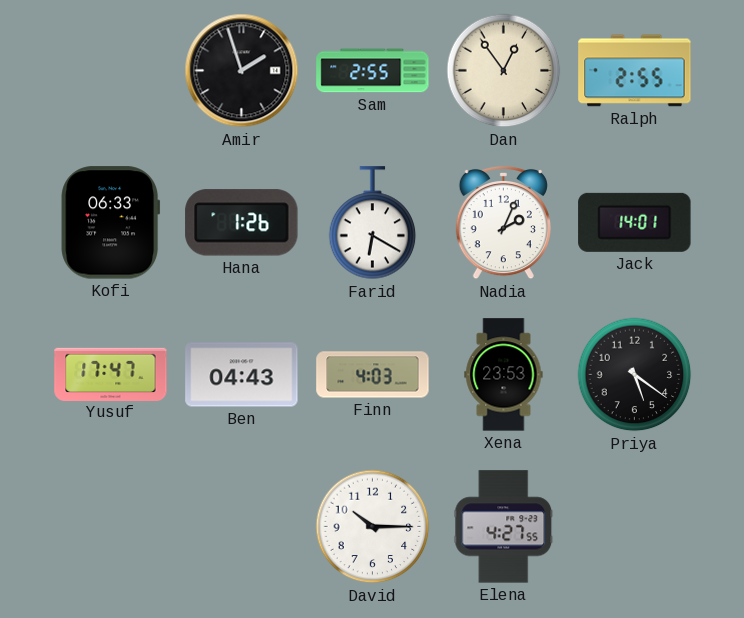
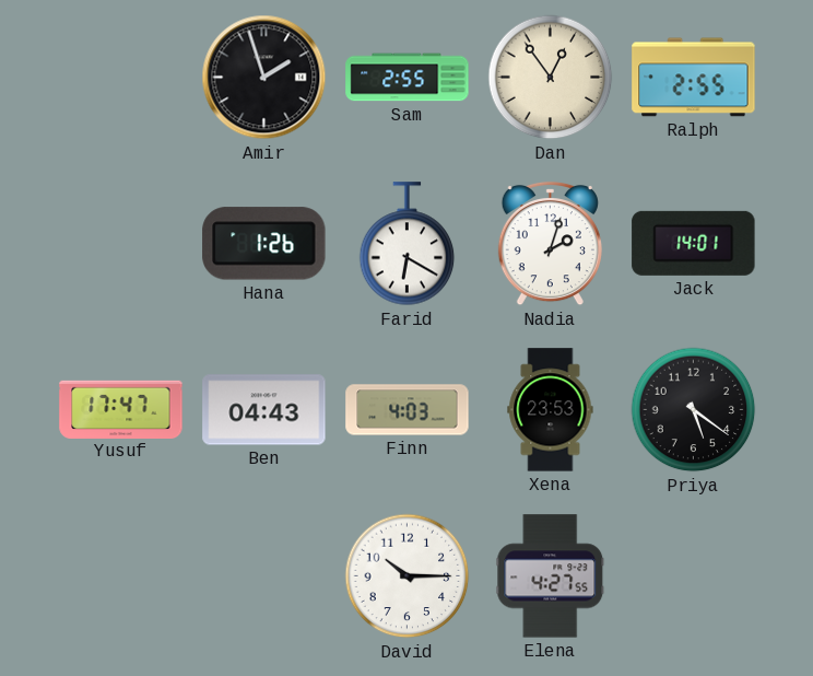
Kofi: 06:33 -> none
Nadia: 2:04 -> 2:03
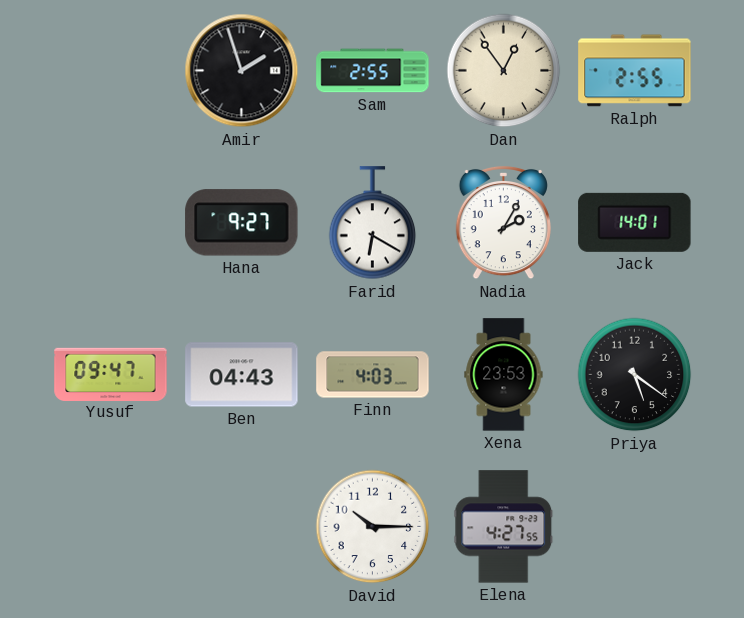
Hana: 1:26 -> 9:27
Nadia: 2:03 -> 2:05
Yusuf: 17:47 -> 09:47
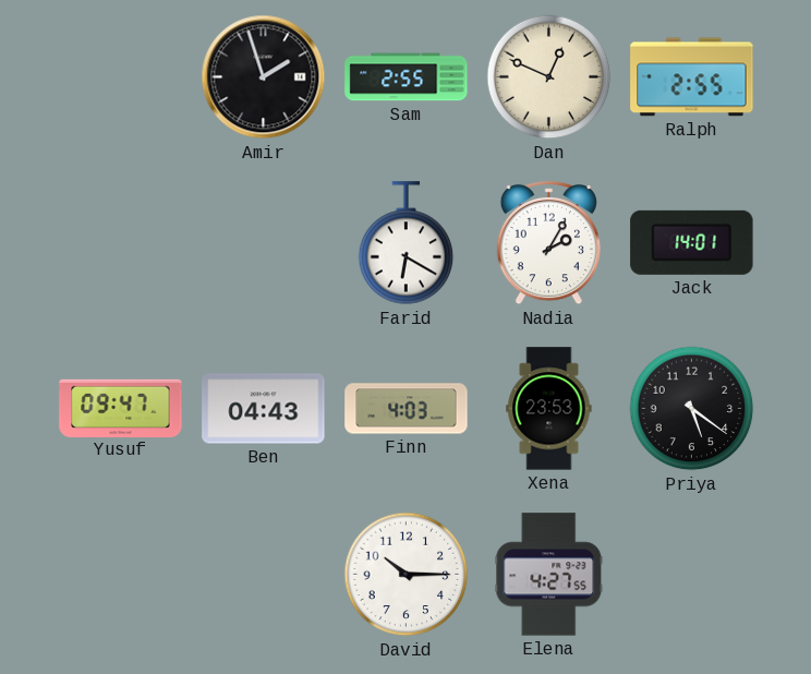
Dan: 12:54 -> 12:49
Hana: 9:27 -> none
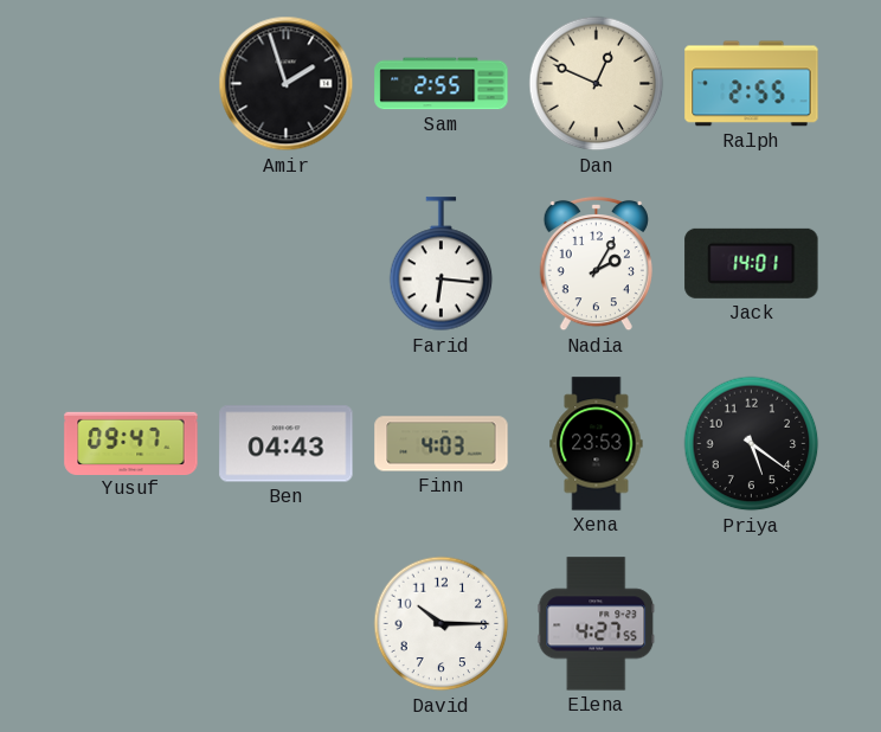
Farid: 6:20 -> 6:16
